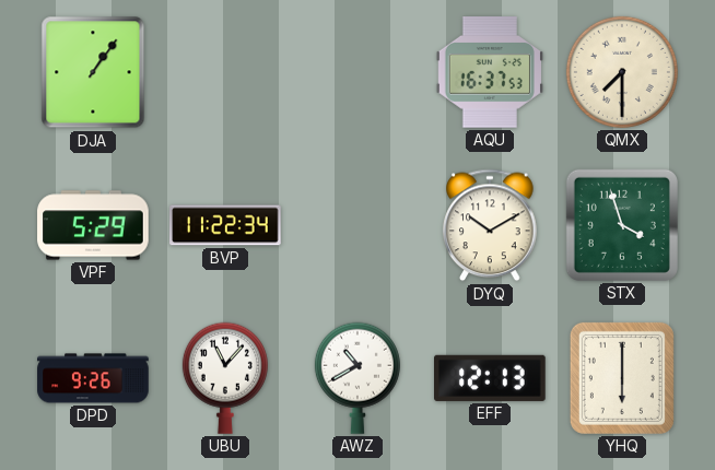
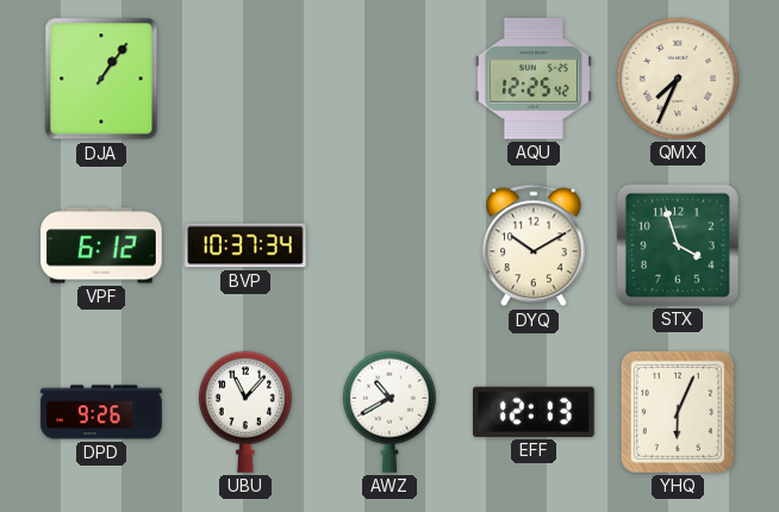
AQU: 16:37 -> 12:25
QMX: 7:30 -> 7:34
VPF: 5:29 -> 6:12
BVP: 11:22 -> 10:37
YHQ: 6:00 -> 6:04
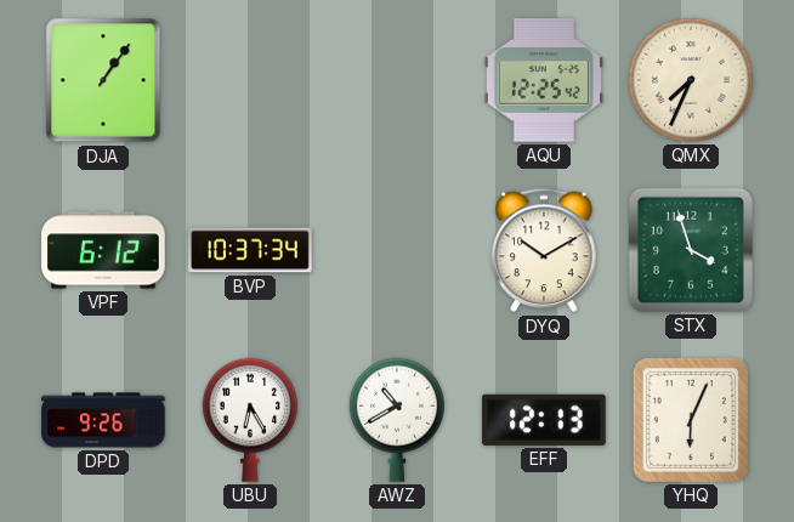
UBU: 11:07 -> 6:25
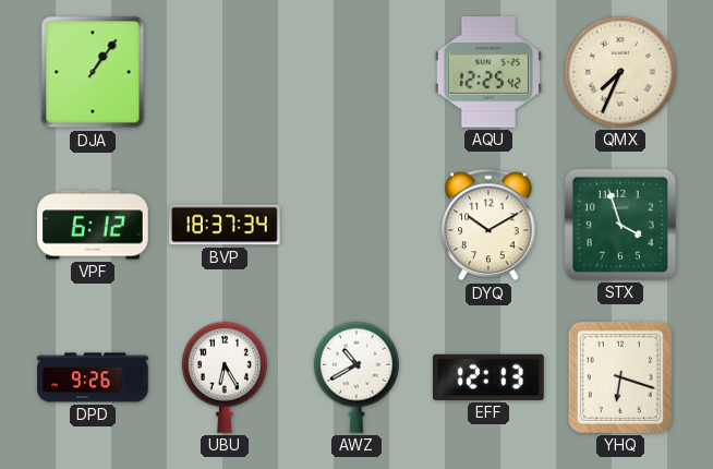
BVP: 10:37 -> 18:37
YHQ: 6:04 -> 6:18
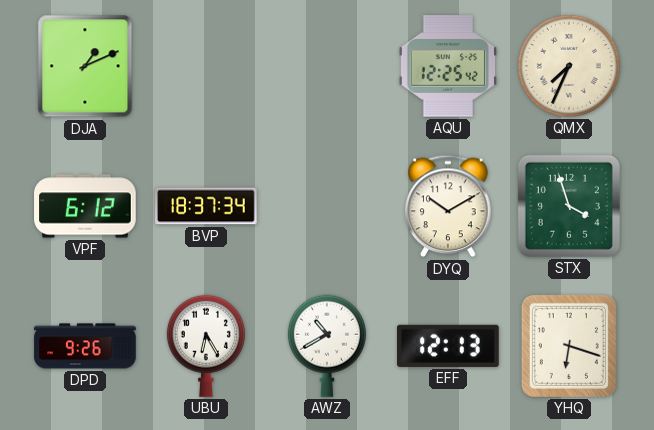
DJA: 1:06 -> 1:11
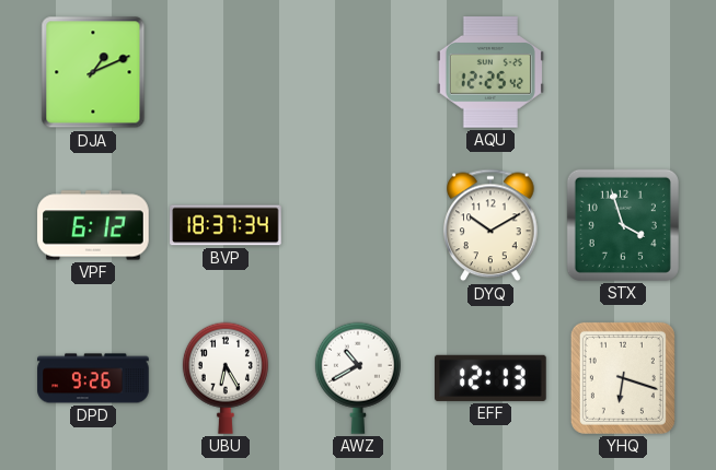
QMX: 7:34 -> none
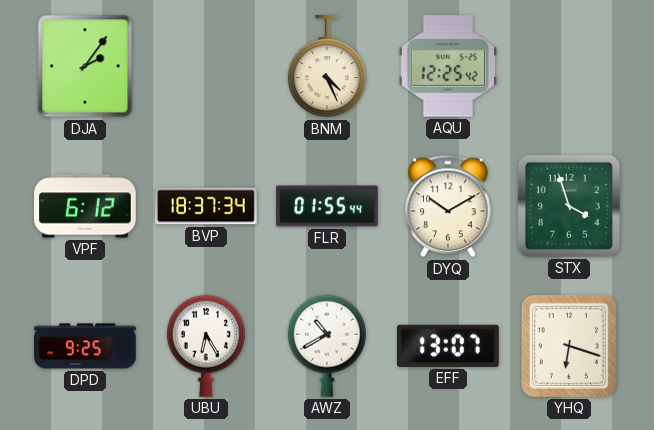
DJA: 1:11 -> 2:06
BNM: none -> 4:26
FLR: none -> 01:55
DPD: 9:26 -> 9:25
EFF: 12:13 -> 13:07
